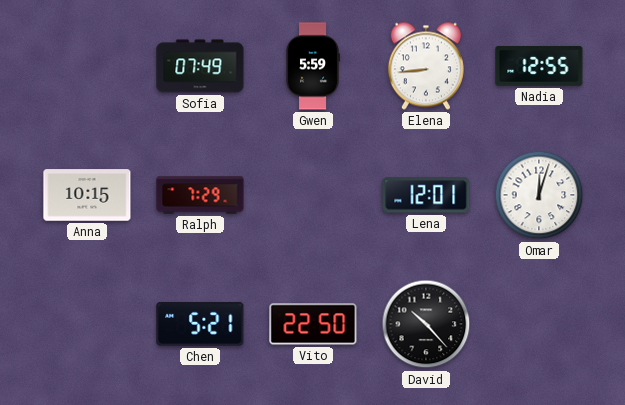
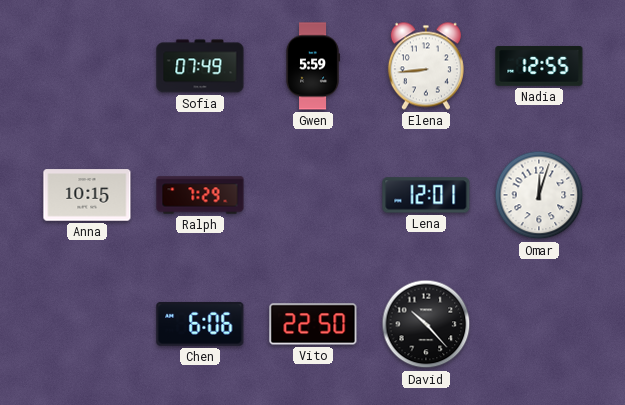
Chen: 5:21 -> 6:06
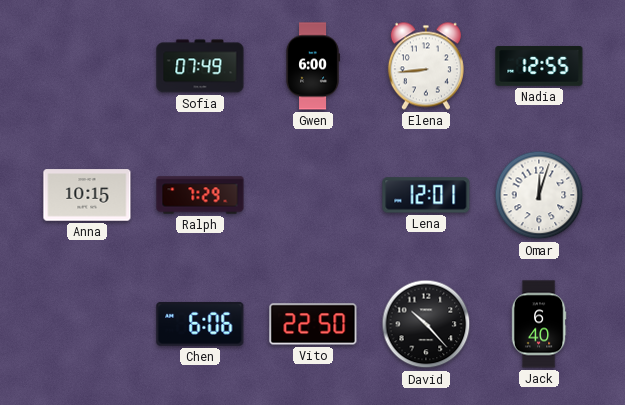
Gwen: 5:59 -> 6:00
Jack: none -> 6:40
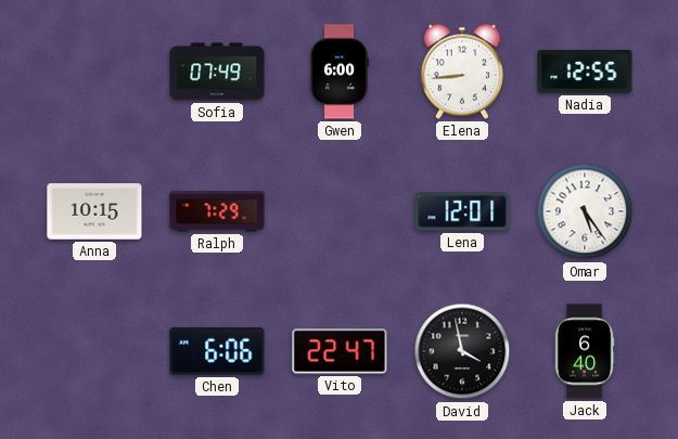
Omar: 12:03 -> 5:24
Vito: 22:50 -> 22:47
David: 10:23 -> 3:58
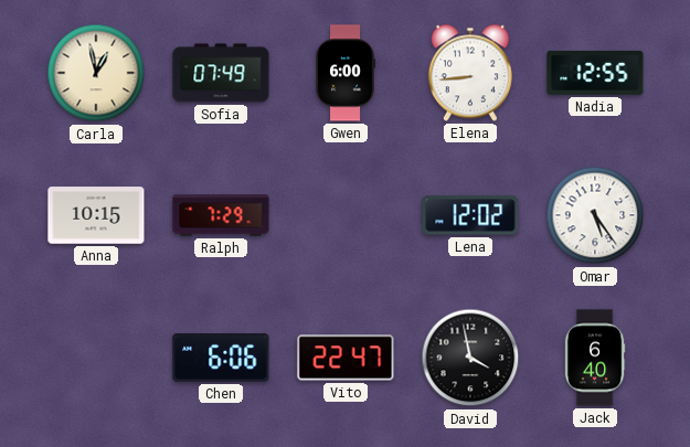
Carla: none -> 12:58
Lena: 12:01 -> 12:02
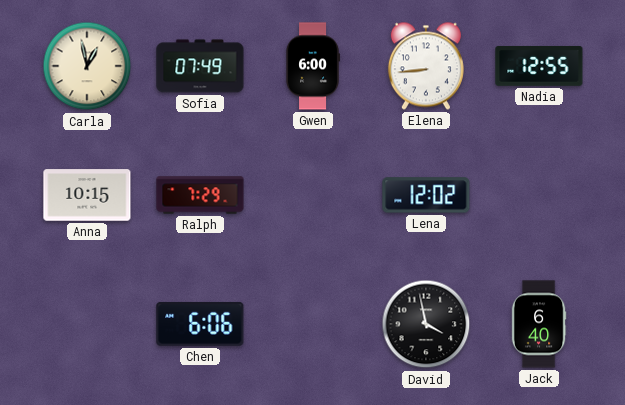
Omar: 5:24 -> none
Vito: 22:47 -> none
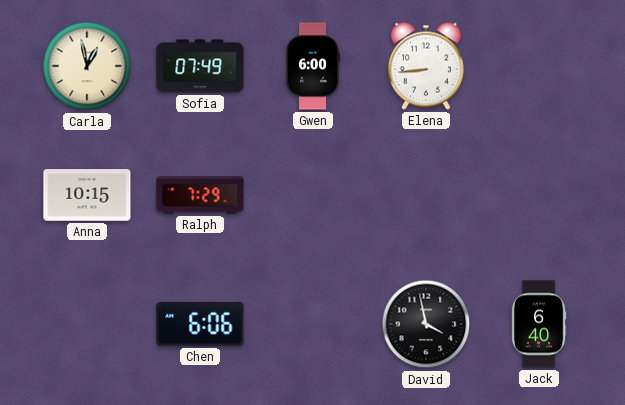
Nadia: 12:55 -> none
Lena: 12:02 -> none
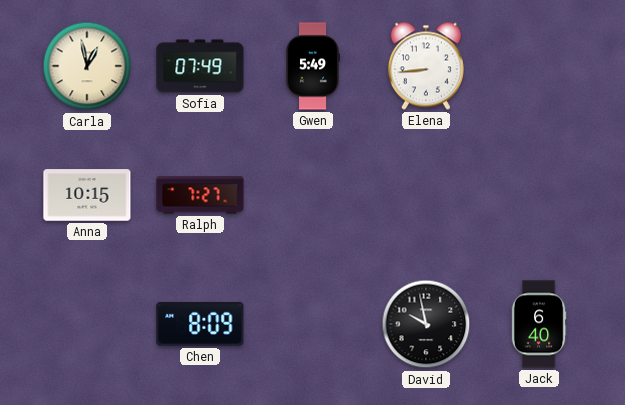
Gwen: 6:00 -> 5:49
Ralph: 7:29 -> 7:27
Chen: 6:06 -> 8:09
David: 3:58 -> 9:58
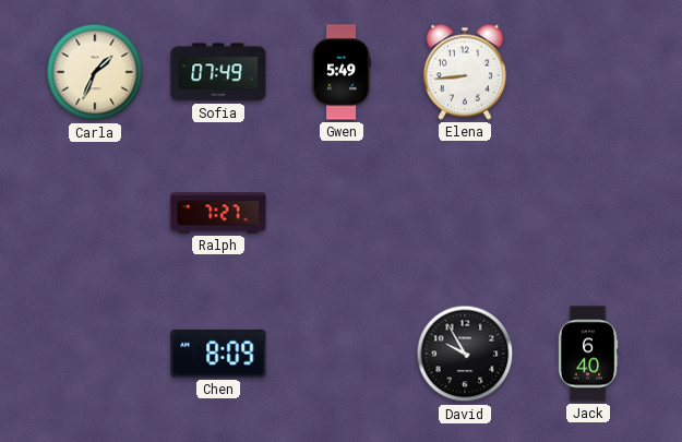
Carla: 12:58 -> 1:34
Anna: 10:15 -> none
David: 9:58 -> 9:55
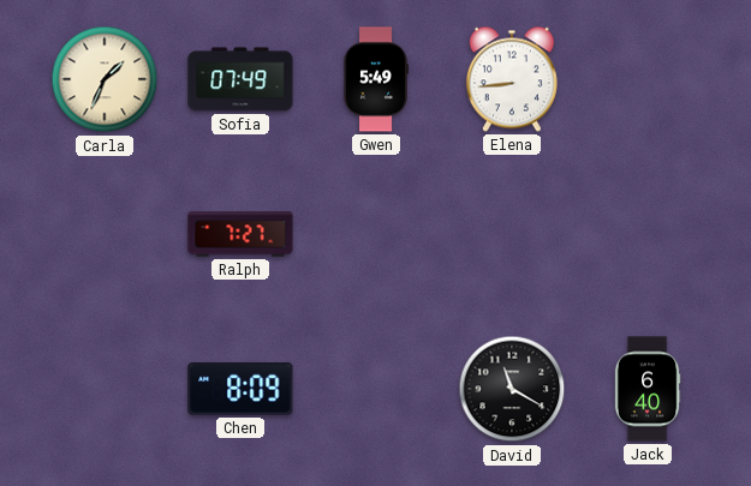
David: 9:55 -> 11:20
